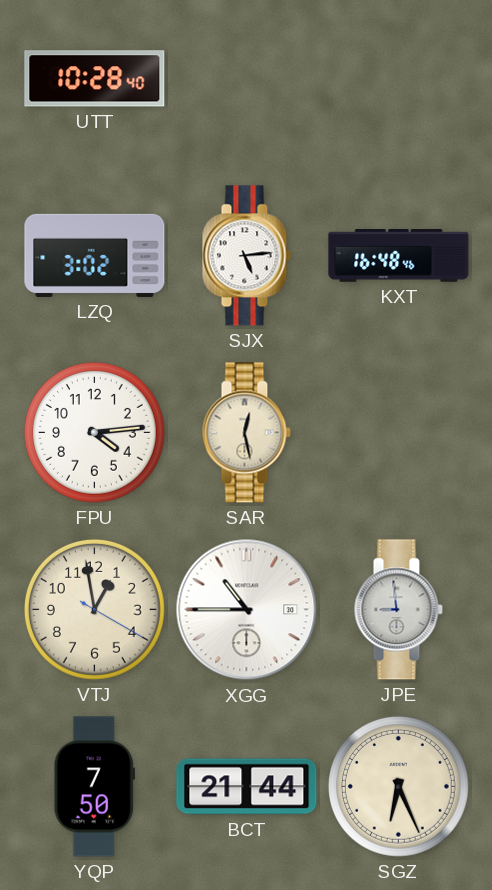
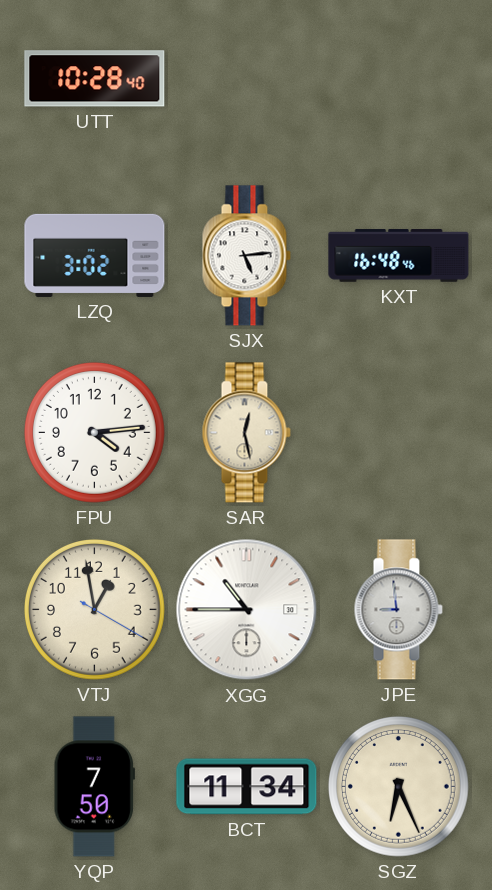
BCT: 21:44 -> 11:34
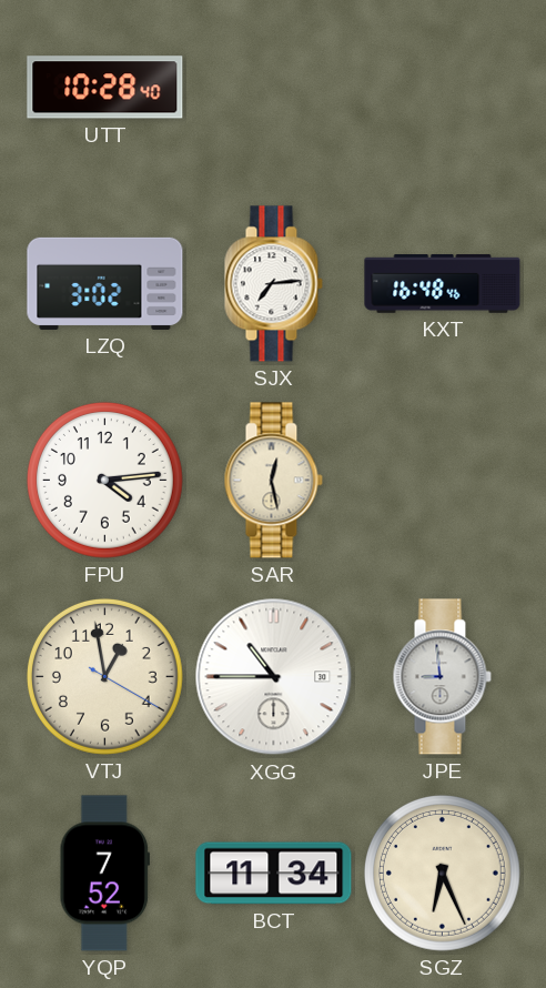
SJX: 5:14 -> 7:14
YQP: 7:50 -> 7:52
